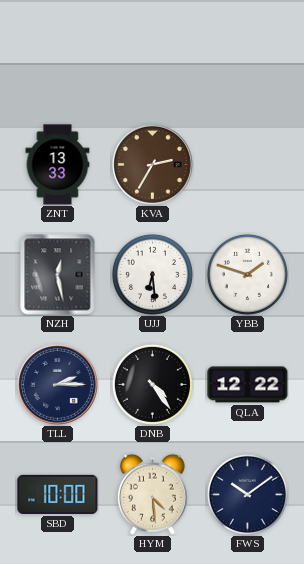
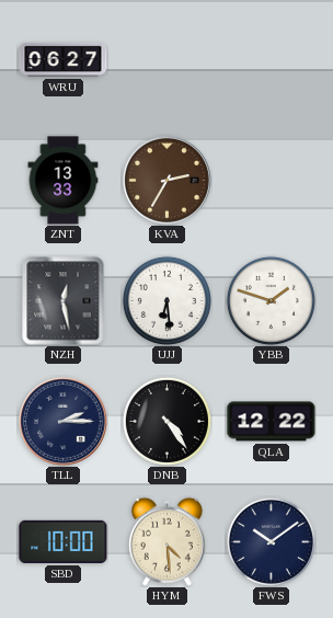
WRU: none -> 06:27
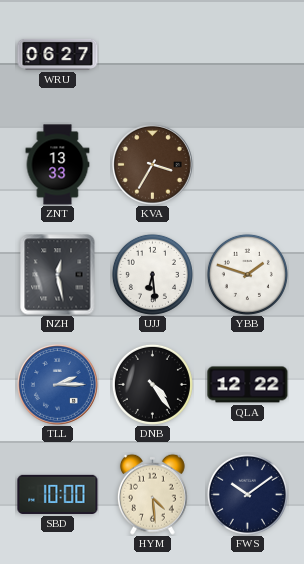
KVA: 2:35 -> 3:35
TLL dial: navy -> blue
